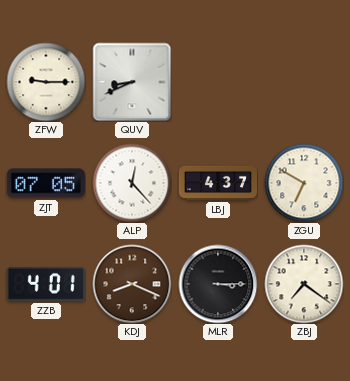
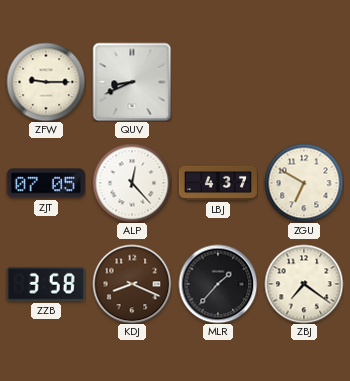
ZZB: 4:01 -> 3:58
MLR: 3:15 -> 1:37
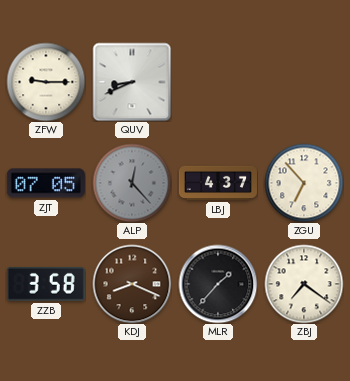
ALP dial: white -> grey
ZGU: 6:50 -> 6:53
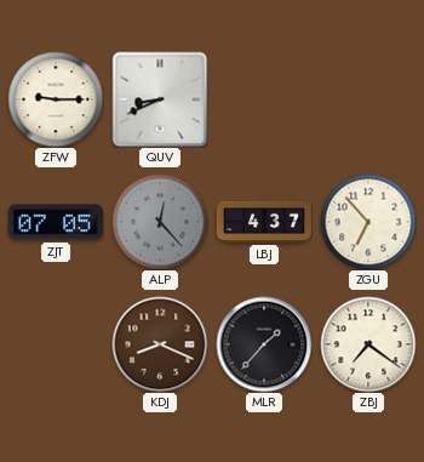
ZZB: 3:58 -> none
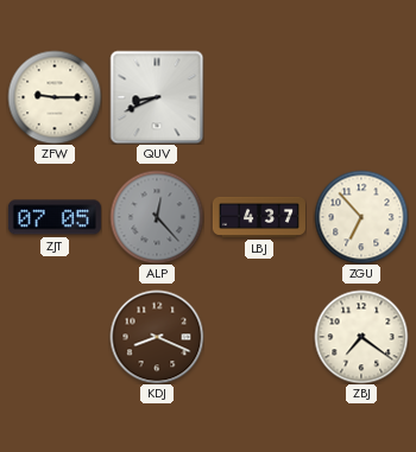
MLR: 1:37 -> none
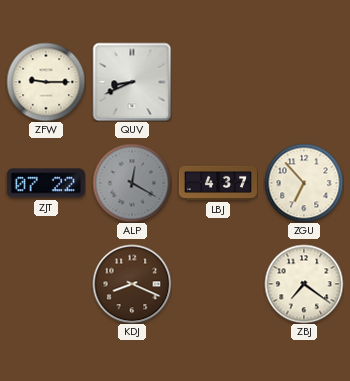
ZJT: 07:05 -> 07:22
ALP: 12:23 -> 12:20
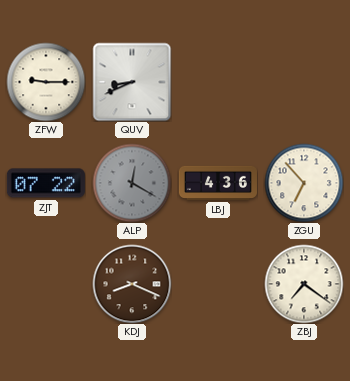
LBJ: 4:37 -> 4:36
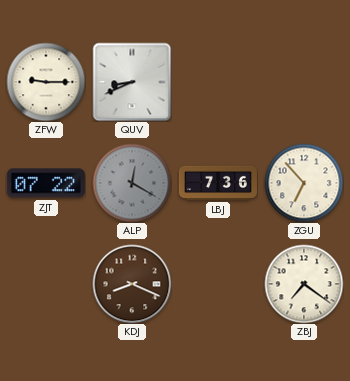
LBJ: 4:36 -> 7:36
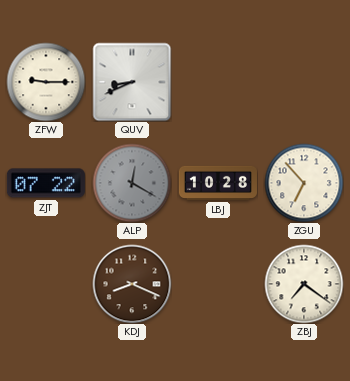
LBJ: 7:36 -> 10:28
